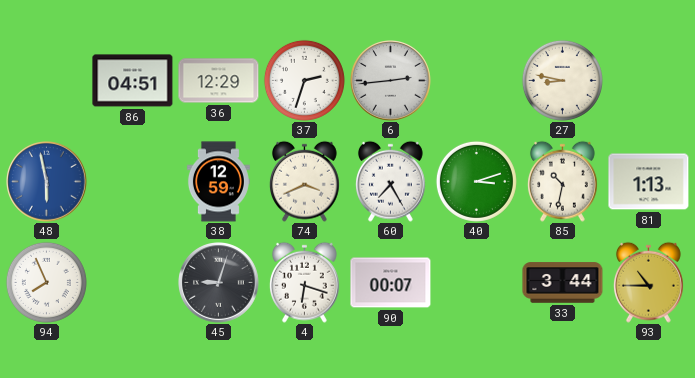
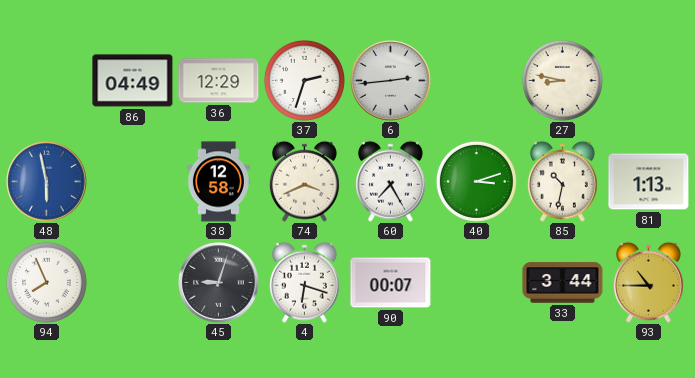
86: 04:51 -> 04:49
38: 12:59 -> 12:58
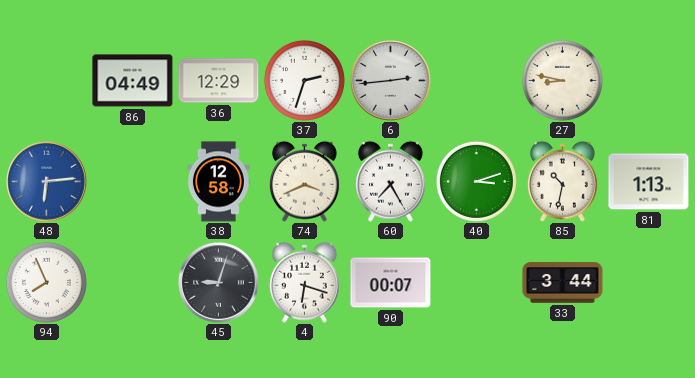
48: 5:58 -> 6:14
93: 10:45 -> none
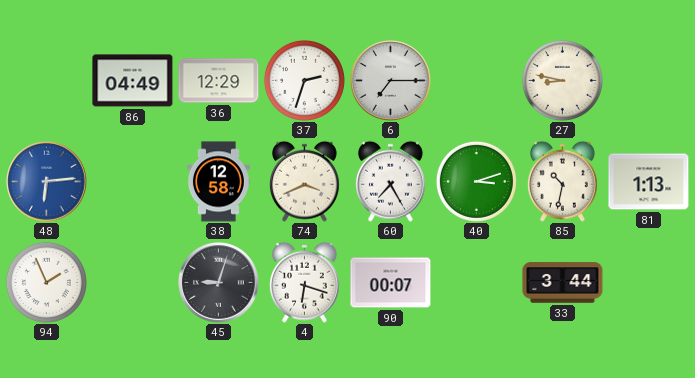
6: 2:44 -> 7:15
94: 7:56 -> 1:56
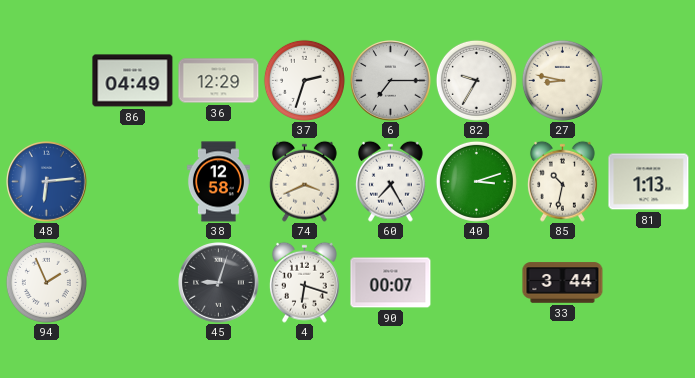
82: none -> 9:35
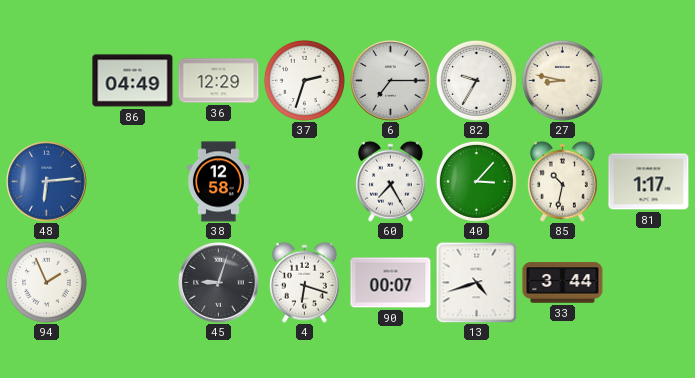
74: 3:41 -> none
40: 3:12 -> 3:07
81: 1:13 -> 1:17
13: none -> 4:42
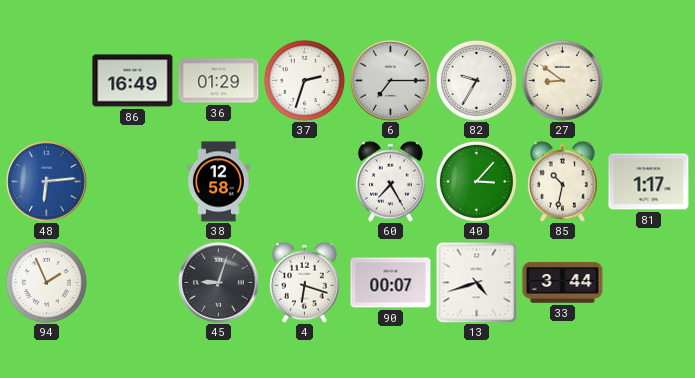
86: 04:49 -> 16:49
36: 12:29 -> 01:29
27: 8:47 -> 8:51
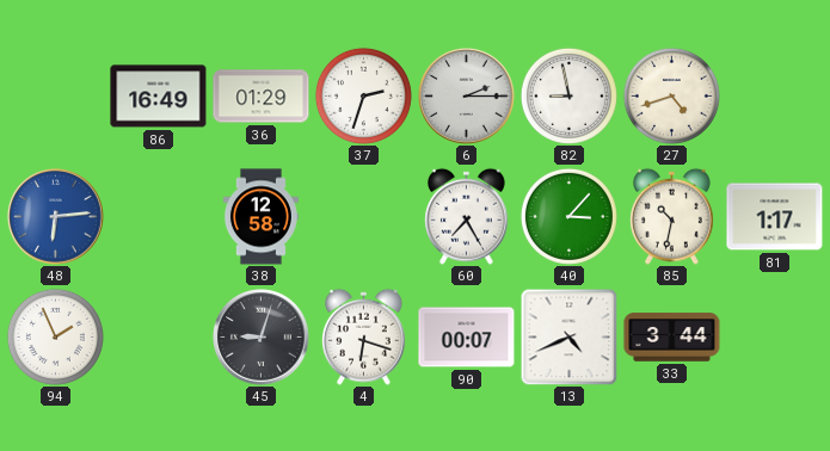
6: 7:15 -> 2:15
82: 9:35 -> 8:58
27: 8:51 -> 4:42
13: 4:42 -> 4:41
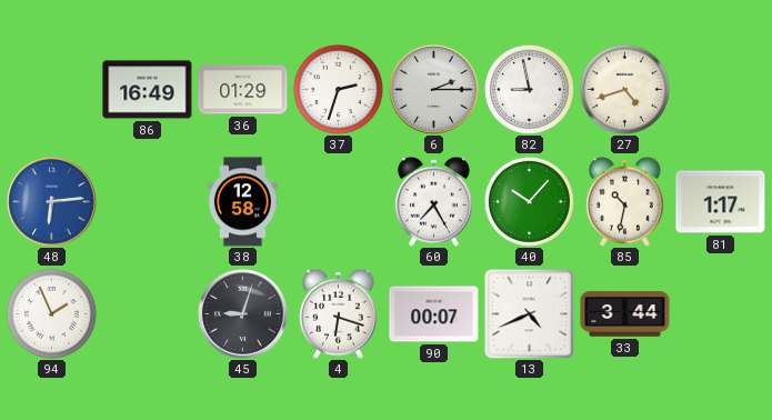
40: 3:07 -> 10:07
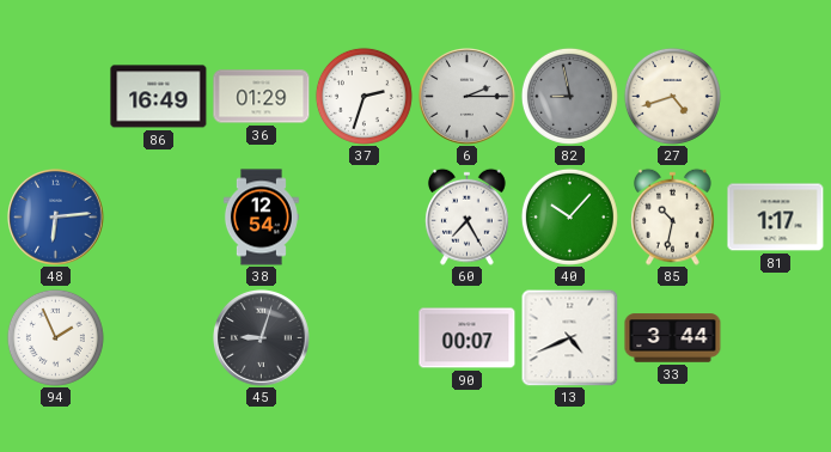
82 dial: white -> grey
38: 12:58 -> 12:54
4: 6:18 -> none
